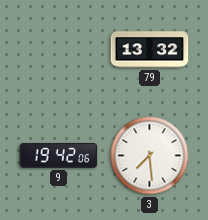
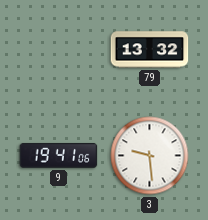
9: 19:42 -> 19:41
3: 7:29 -> 9:29
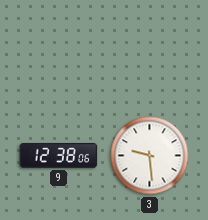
79: 13:32 -> none
9: 19:41 -> 12:38
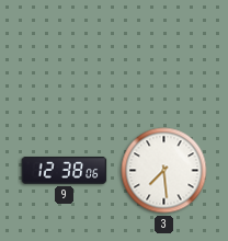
3: 9:29 -> 7:29
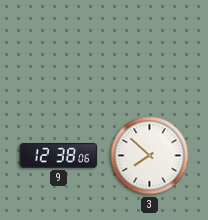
3: 7:29 -> 7:52
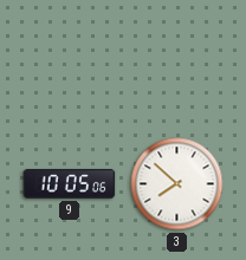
9: 12:38 -> 10:05
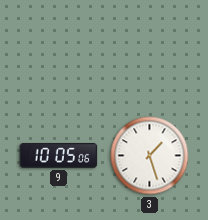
3: 7:52 -> 1:27
